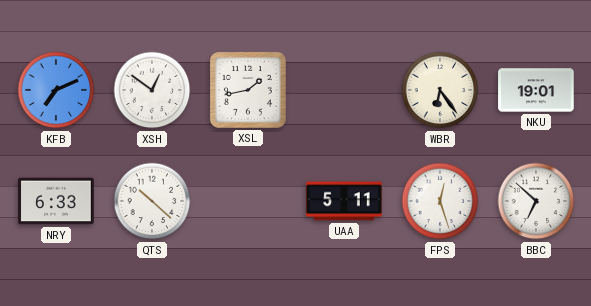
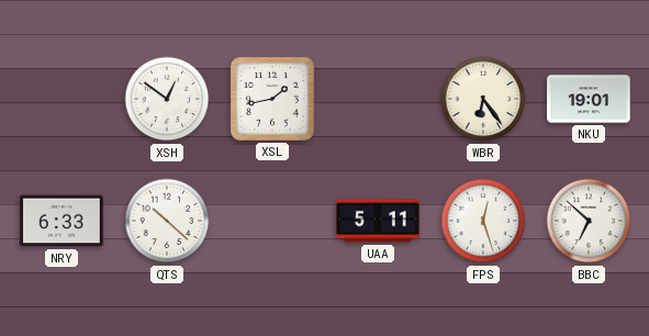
KFB: 7:11 -> none
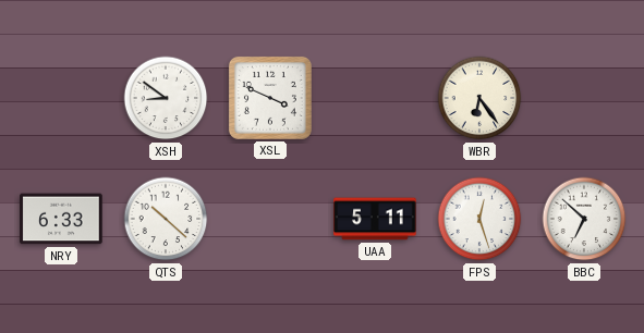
XSH: 12:51 -> 8:51
XSL: 1:43 -> 3:49
NKU: 19:01 -> none
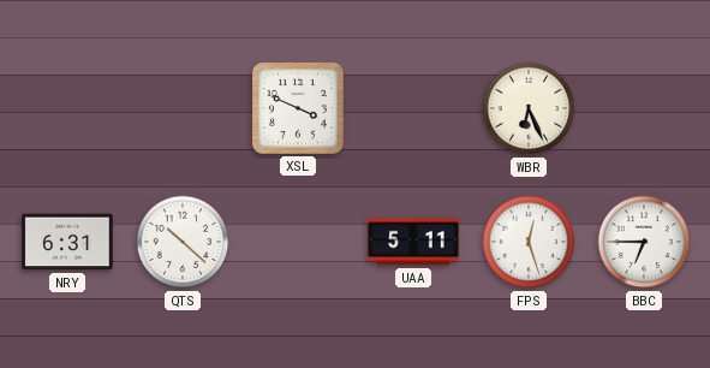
XSH: 8:51 -> none
WBR: 6:24 -> 6:26
NRY: 6:33 -> 6:31
BBC: 6:52 -> 6:45
